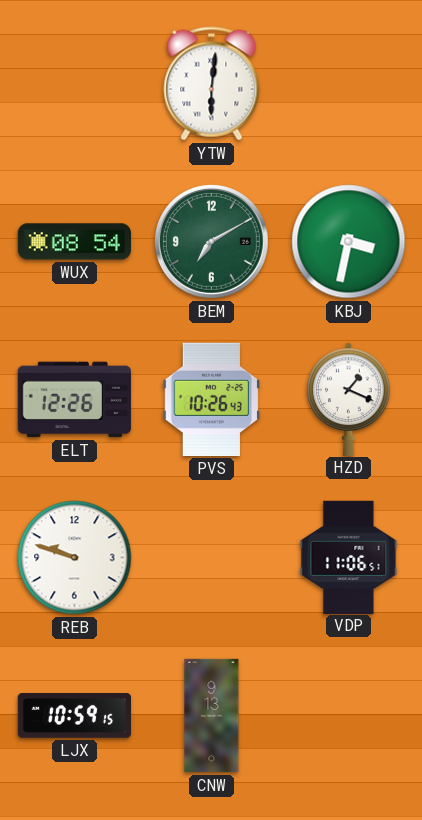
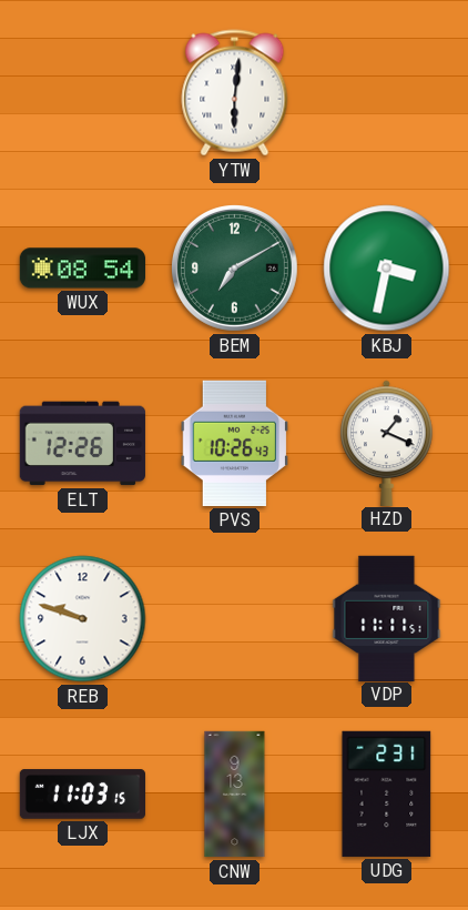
VDP: 11:06 -> 11:11
LJX: 10:59 -> 11:03
UDG: none -> 2:31
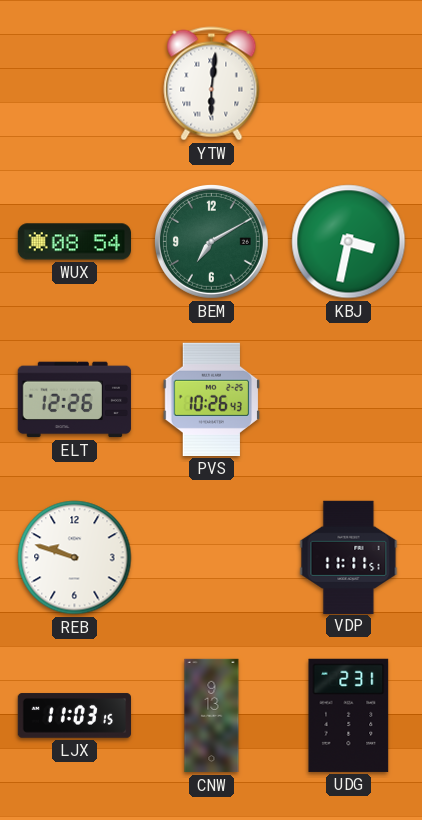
HZD: 1:19 -> none
